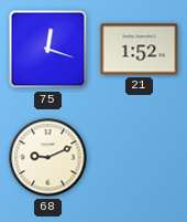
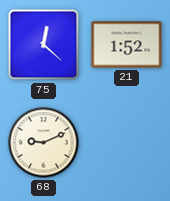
75: 12:18 -> 12:22
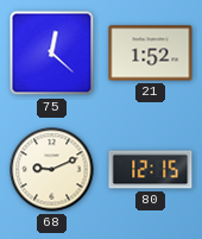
80: none -> 12:15
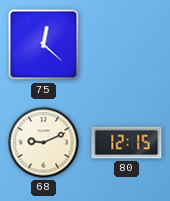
21: 1:52 -> none
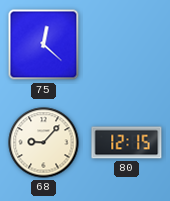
68: 9:11 -> 9:07
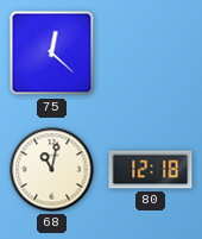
68: 9:07 -> 11:02
80: 12:15 -> 12:18
